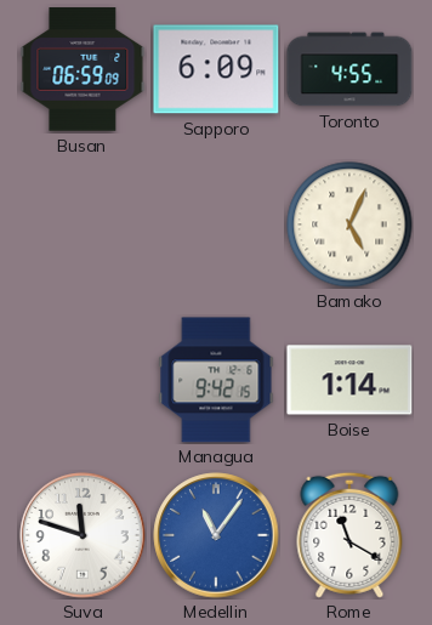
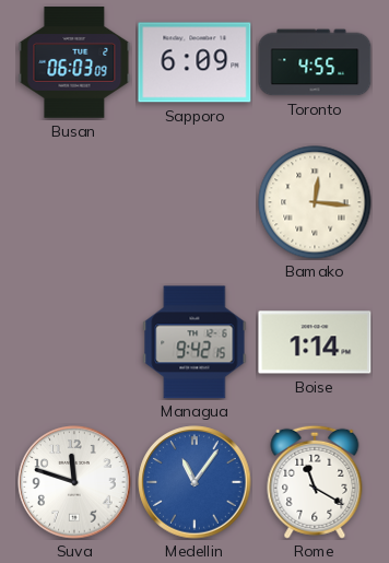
Busan: 06:59 -> 06:03
Bamako: 5:04 -> 12:16
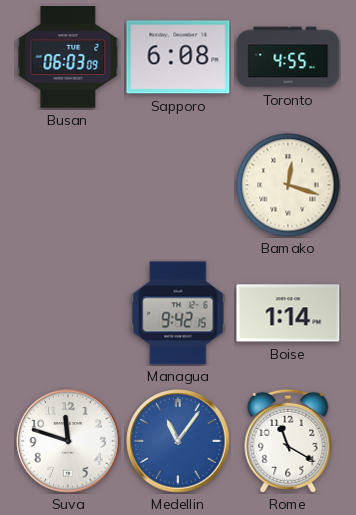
Sapporo: 6:09 -> 6:08
Bamako: 12:16 -> 12:18
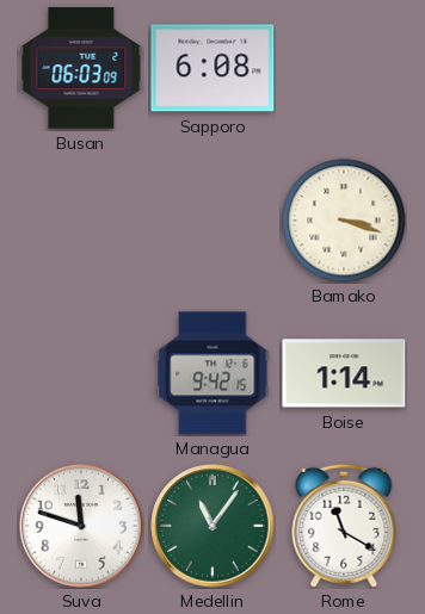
Toronto: 4:55 -> none
Bamako: 12:18 -> 3:18
Medellin dial: blue -> green
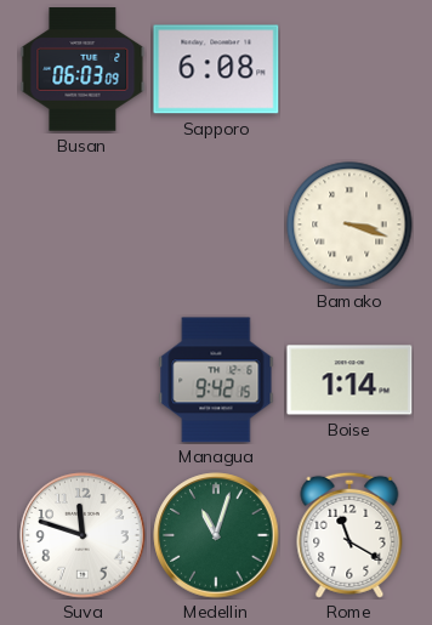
Medellin: 11:06 -> 11:03
